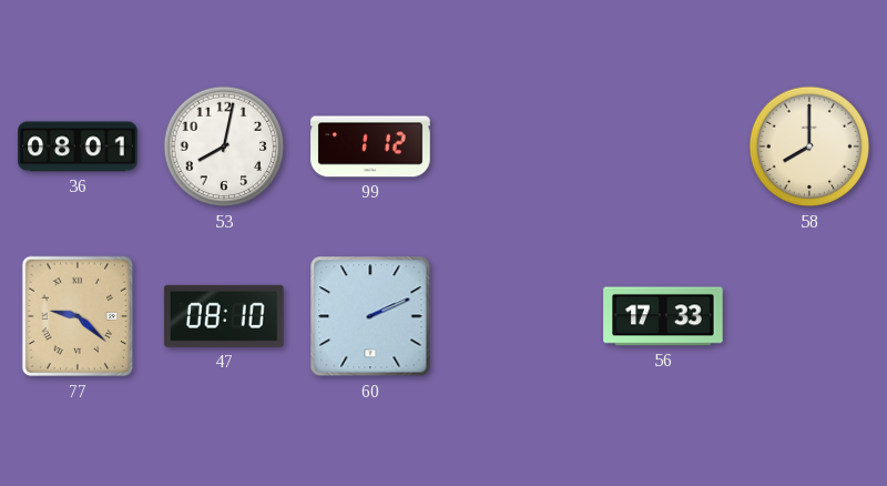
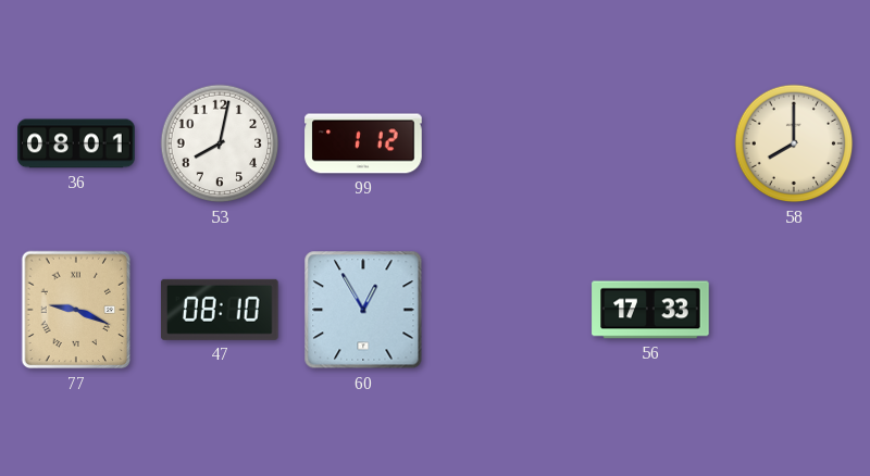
77: 9:22 -> 9:19
60: 2:11 -> 12:55
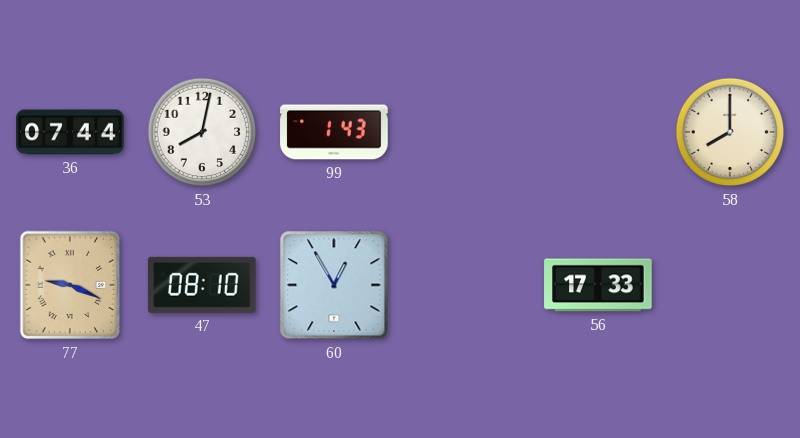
36: 08:01 -> 07:44
99: 1:12 -> 1:43
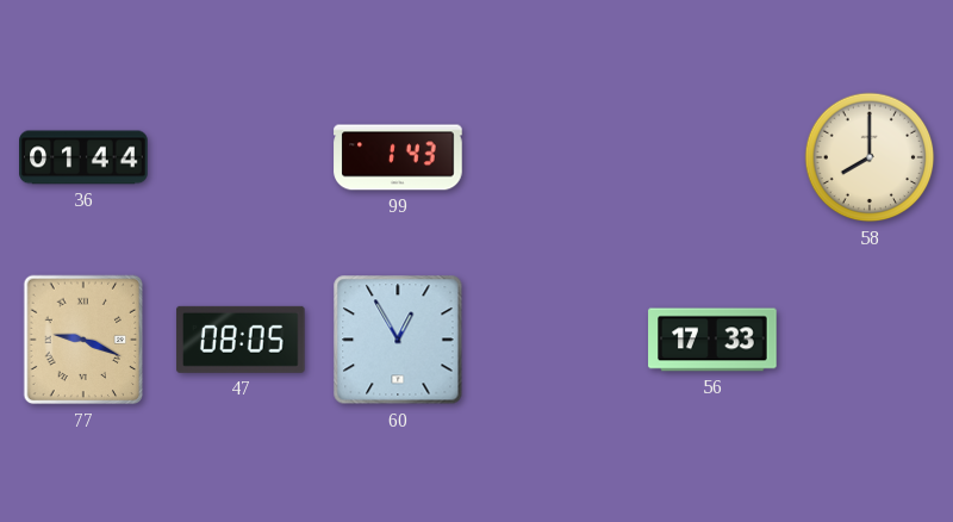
36: 07:44 -> 01:44
53: 8:02 -> none
47: 08:10 -> 08:05
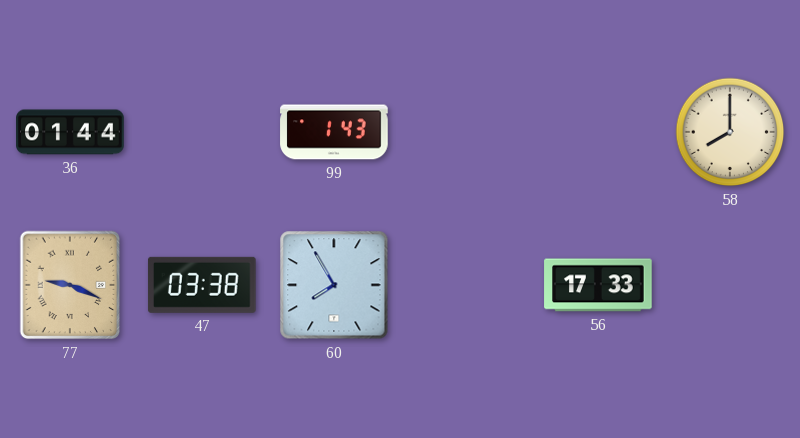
47: 08:05 -> 03:38
60: 12:55 -> 7:55
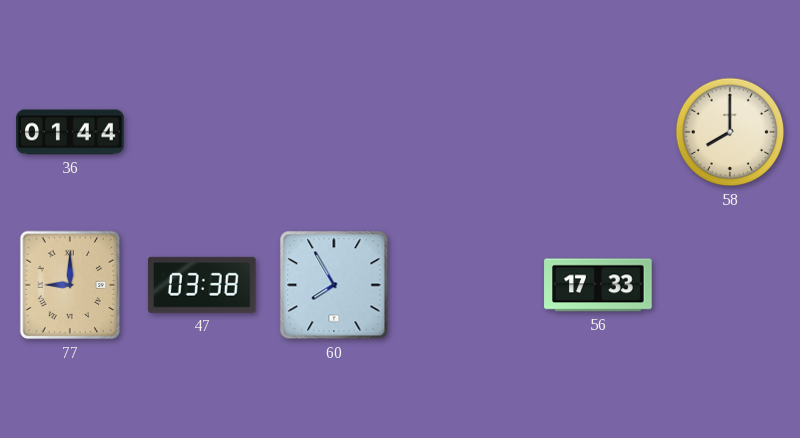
99: 1:43 -> none
77: 9:19 -> 9:00
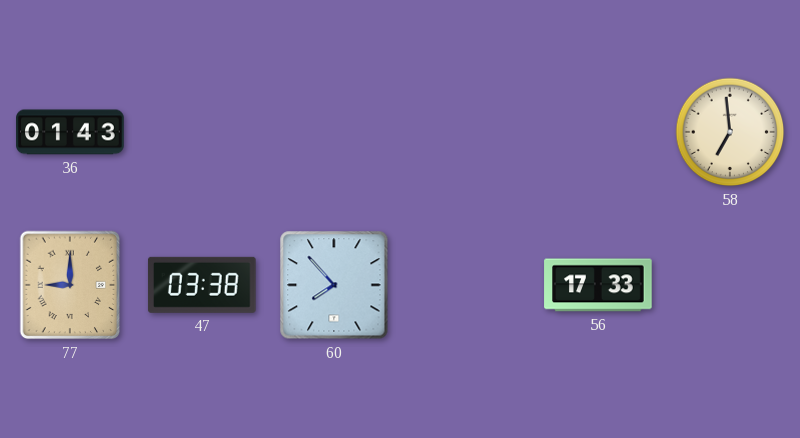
36: 01:44 -> 01:43
58: 8:00 -> 6:59
60: 7:55 -> 7:53
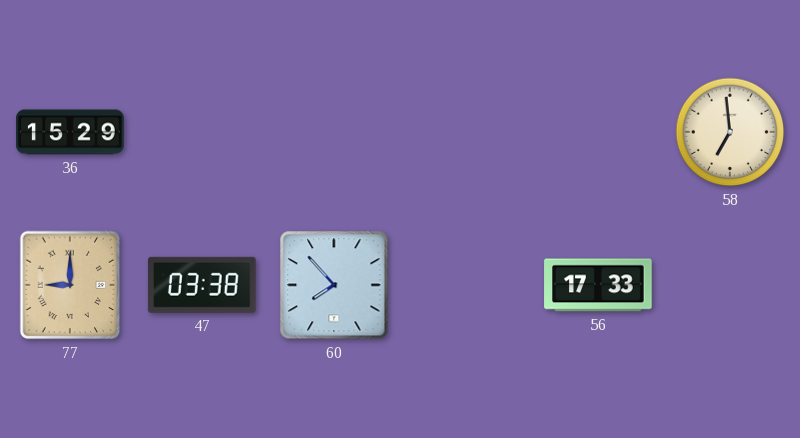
36: 01:43 -> 15:29
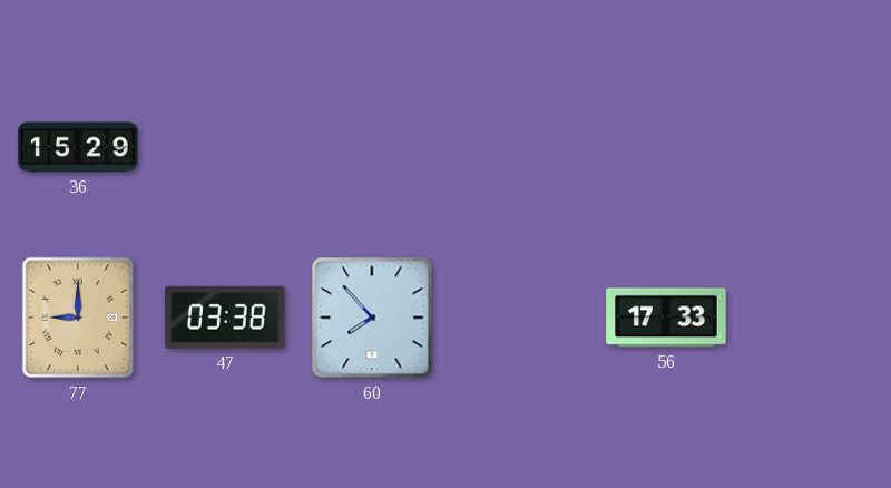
58: 6:59 -> none
